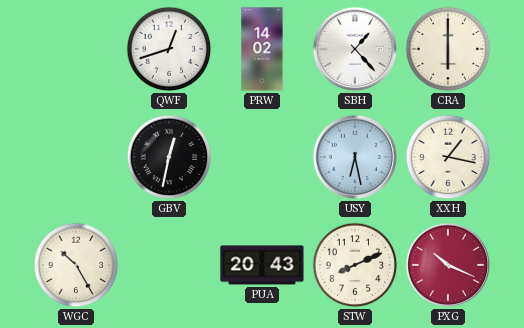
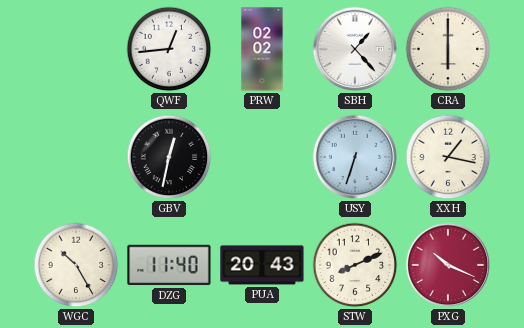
QWF: 12:42 -> 12:44
PRW: 14:02 -> 02:02
USY: 6:28 -> 6:33
DZG: none -> 11:40
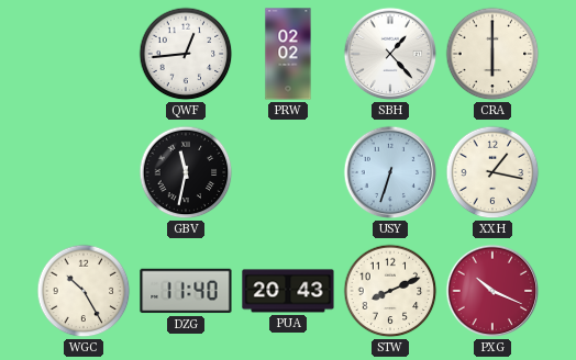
GBV: 12:32 -> 11:32
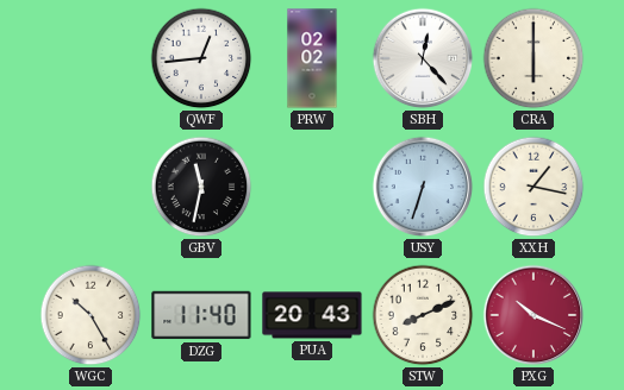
SBH: 1:23 -> 12:23
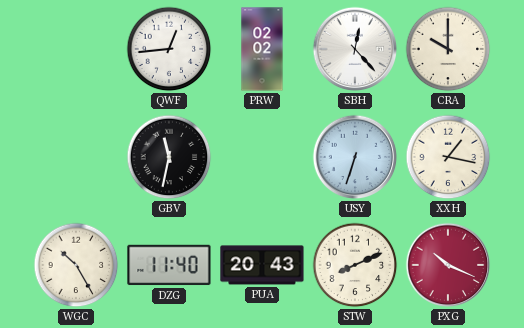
CRA: 6:00 -> 10:00
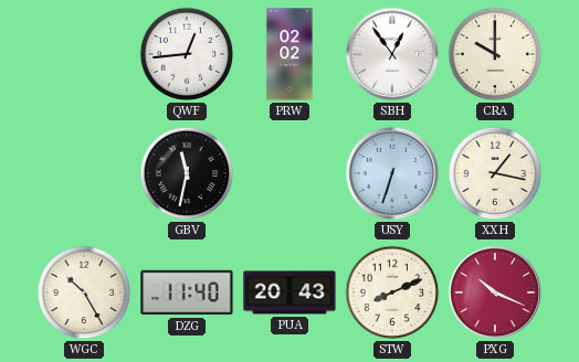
SBH: 12:23 -> 12:54
